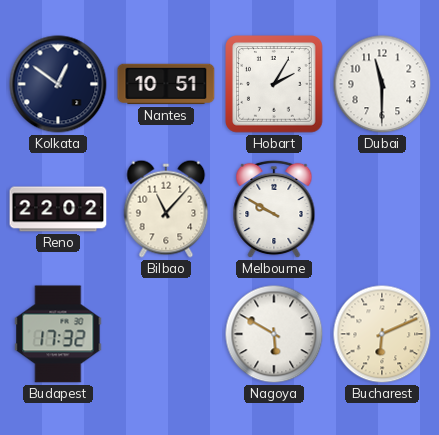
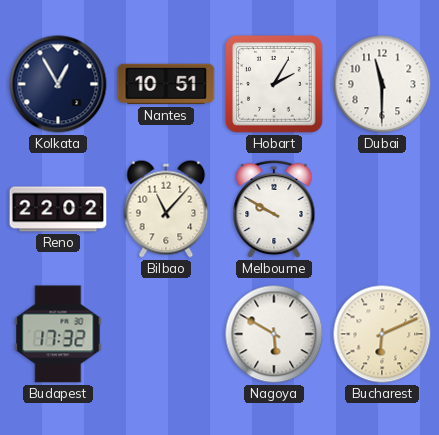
Kolkata: 12:51 -> 12:55
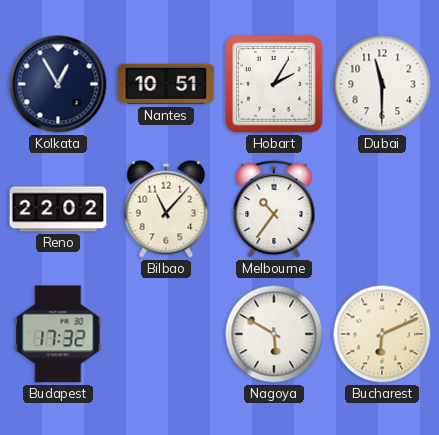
Melbourne: 9:50 -> 10:36
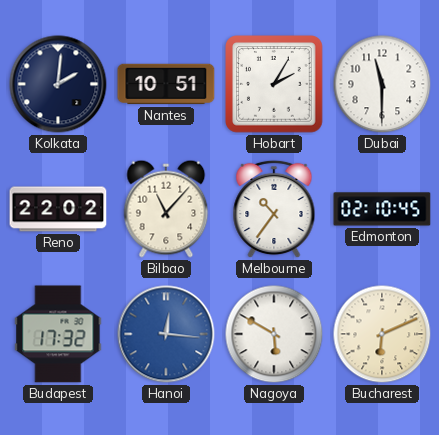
Kolkata: 12:55 -> 2:01
Edmonton: none -> 02:10
Hanoi: none -> 12:16
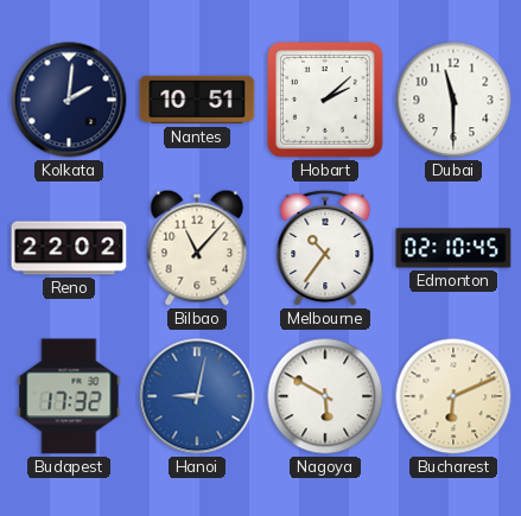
Hobart: 2:05 -> 2:08
Hanoi: 12:16 -> 9:02
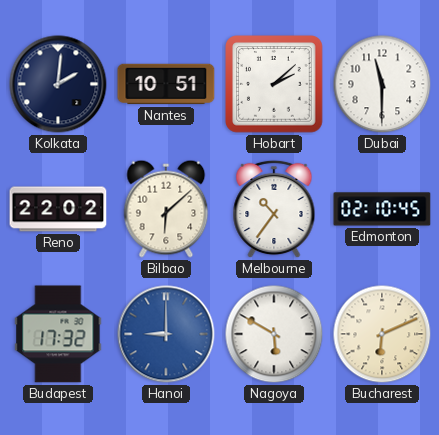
Bilbao: 11:07 -> 6:08
Hanoi: 9:02 -> 9:00
